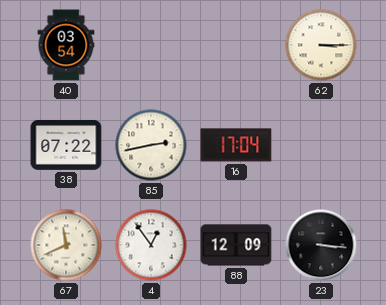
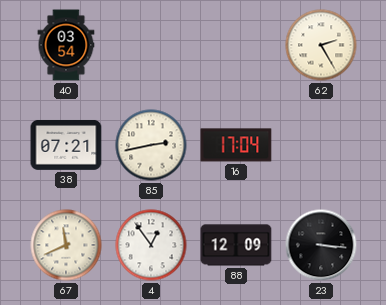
62: 3:15 -> 2:25
38: 07:22 -> 07:21
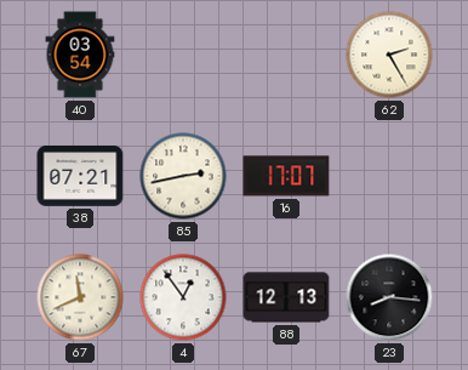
16: 17:04 -> 17:07
88: 12:09 -> 12:13
23: 3:16 -> 8:16
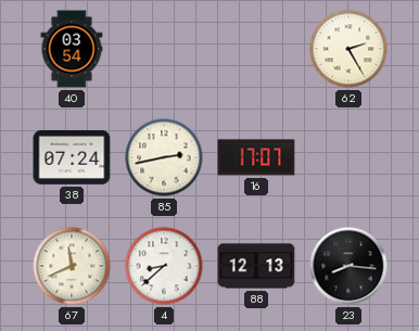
38: 07:21 -> 07:24
4: 12:54 -> 8:38
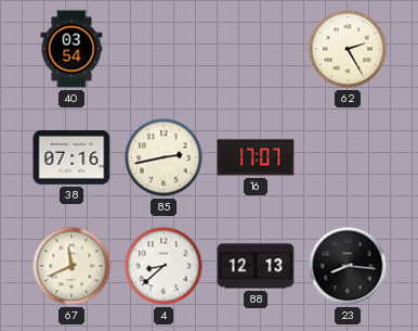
38: 07:24 -> 07:16
